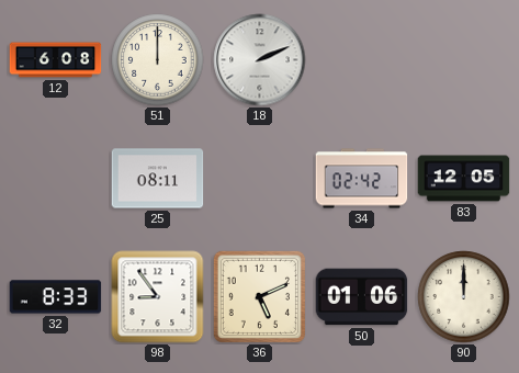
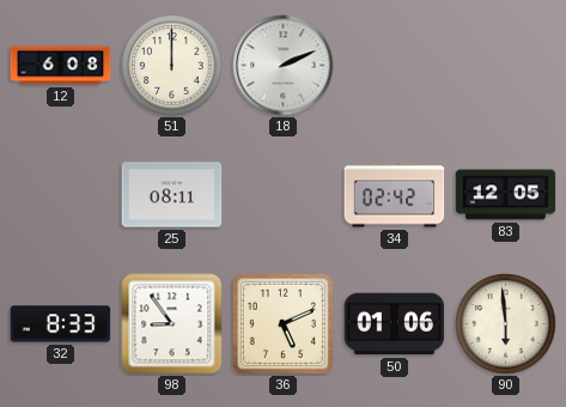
90: 12:00 -> 5:59
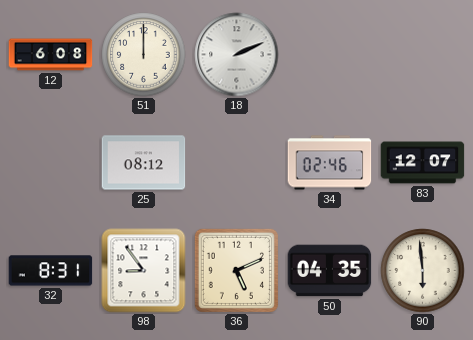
25: 08:11 -> 08:12
34: 02:42 -> 02:46
83: 12:05 -> 12:07
32: 8:33 -> 8:31
50: 01:06 -> 04:35
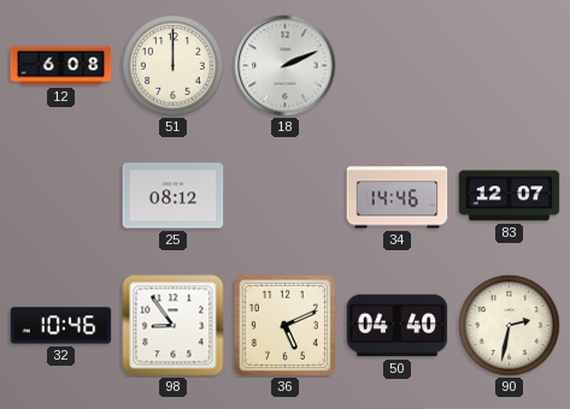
34: 02:46 -> 14:46
32: 8:31 -> 10:46
50: 04:35 -> 04:40
90: 5:59 -> 2:32
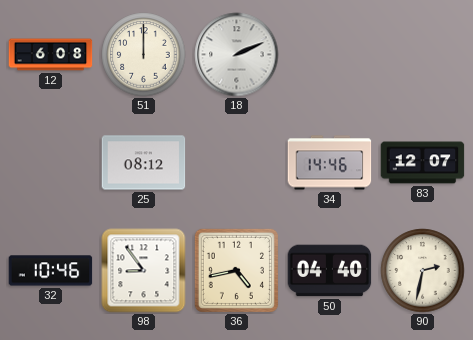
36: 5:11 -> 4:43
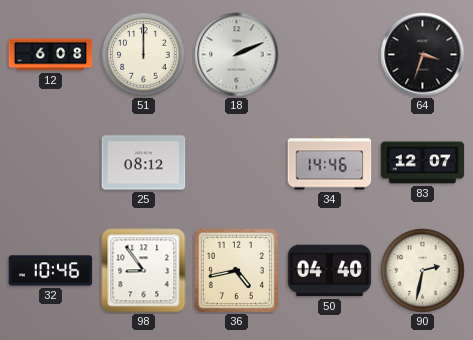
64: none -> 3:33
